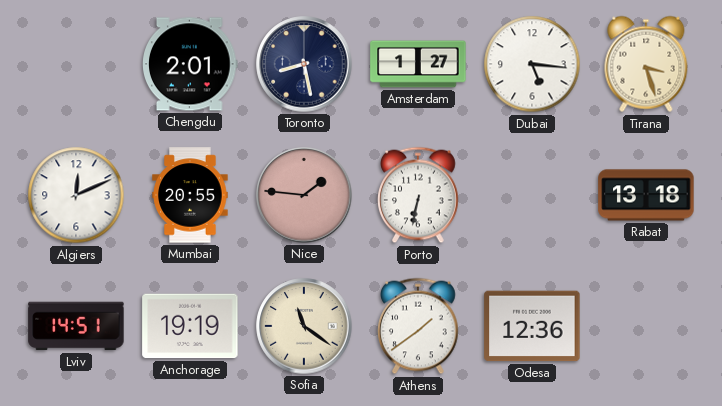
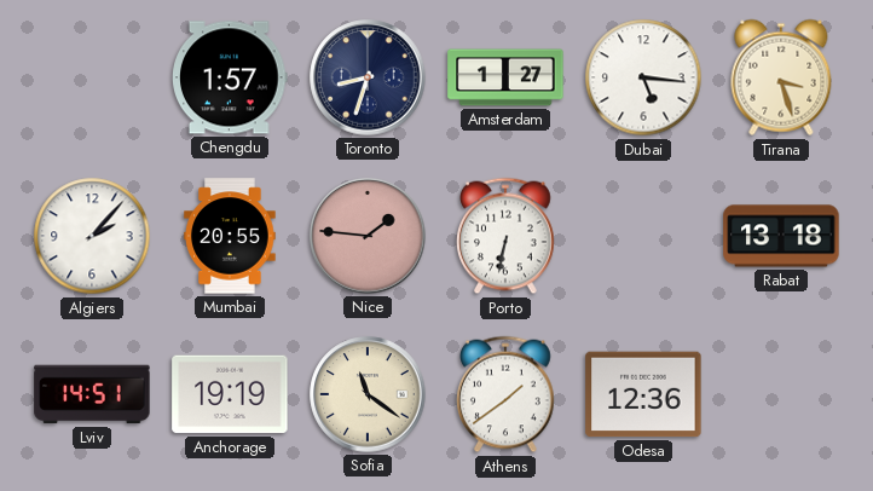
Chengdu: 2:01 -> 1:57
Toronto: 8:28 -> 8:33
Algiers: 12:11 -> 2:07
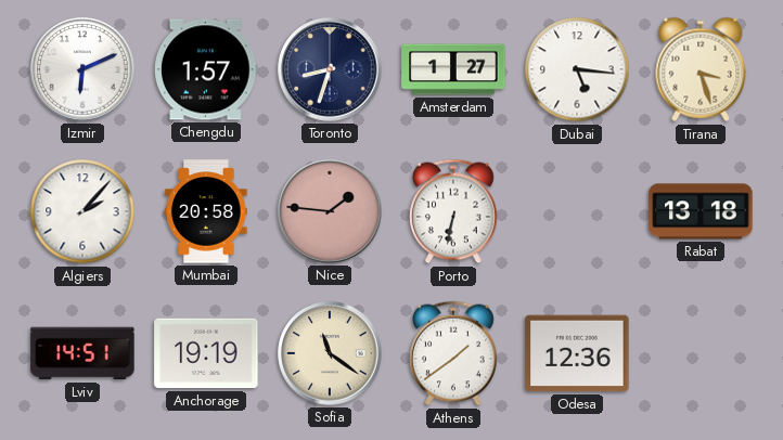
Izmir: none -> 6:11
Mumbai: 20:55 -> 20:58
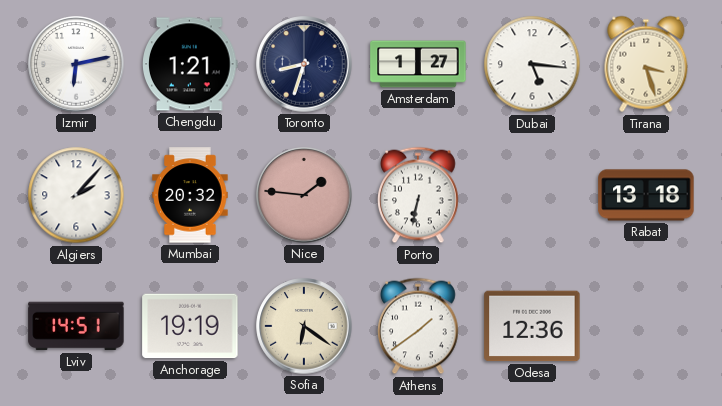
Izmir: 6:11 -> 6:13
Chengdu: 1:57 -> 1:21
Mumbai: 20:58 -> 20:32
Sofia: 11:21 -> 6:21
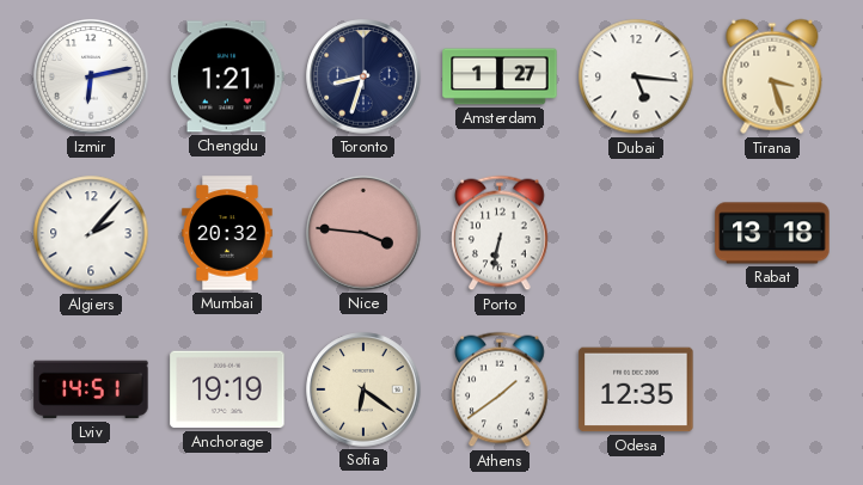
Nice: 1:46 -> 3:46
Odesa: 12:36 -> 12:35
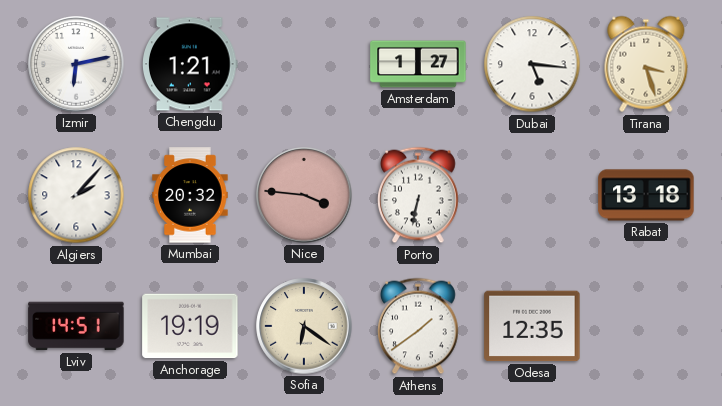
Toronto: 8:33 -> none
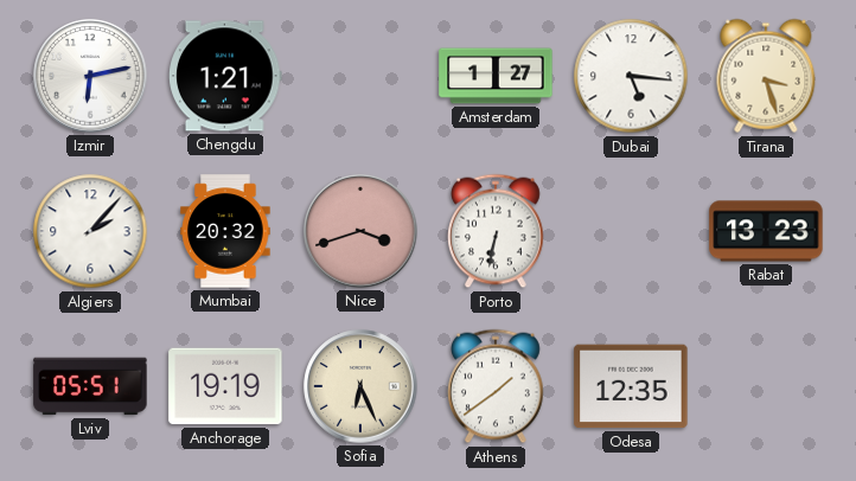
Nice: 3:46 -> 3:42
Rabat: 13:18 -> 13:23
Lviv: 14:51 -> 05:51
Sofia: 6:21 -> 6:26
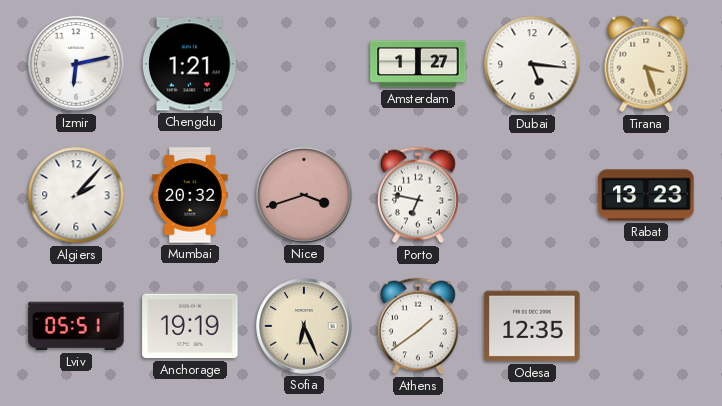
Porto: 6:32 -> 6:47
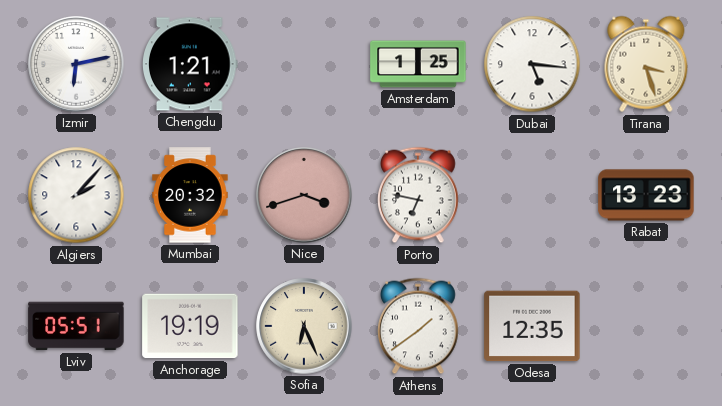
Amsterdam: 1:27 -> 1:25
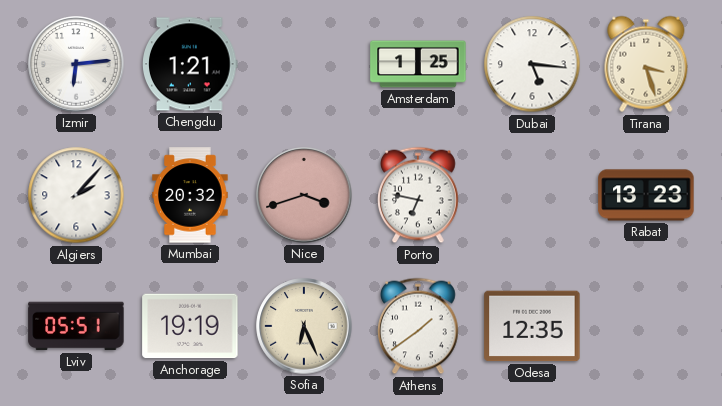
Izmir: 6:13 -> 6:14
